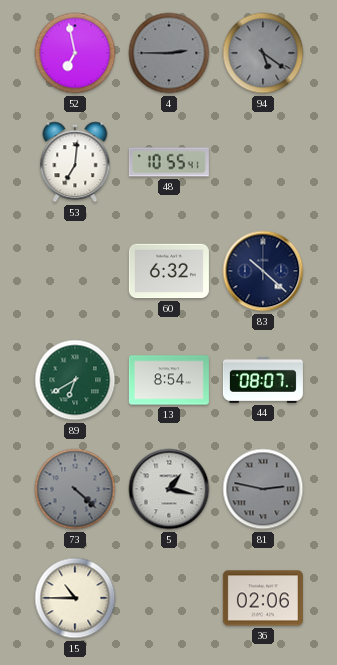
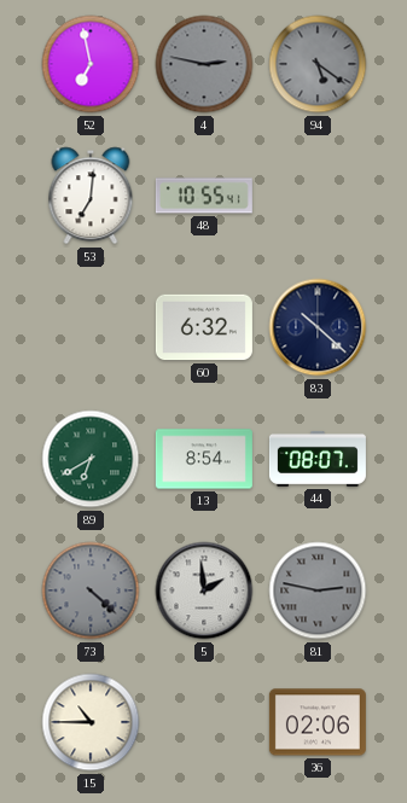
4: 2:45 -> 2:47
5: 1:17 -> 1:59
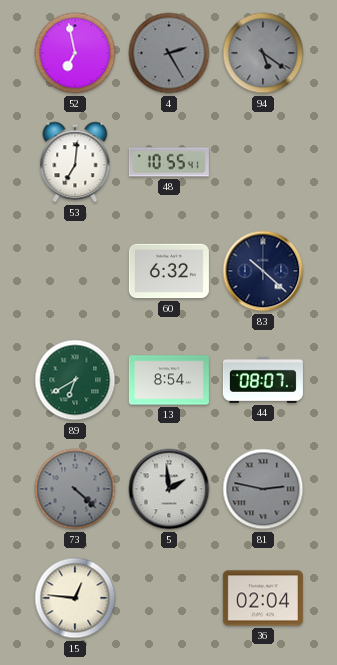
4: 2:47 -> 2:25
15: 10:45 -> 12:46
36: 02:06 -> 02:04
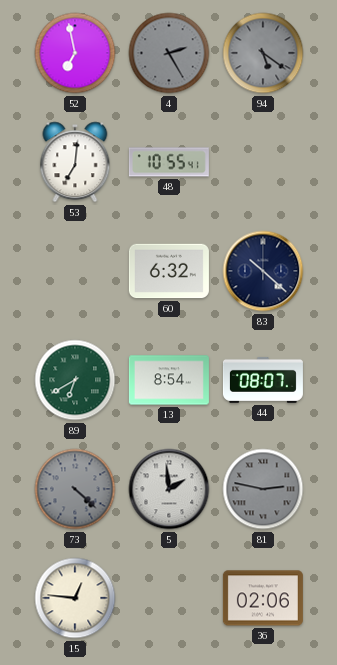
36: 02:04 -> 02:06
